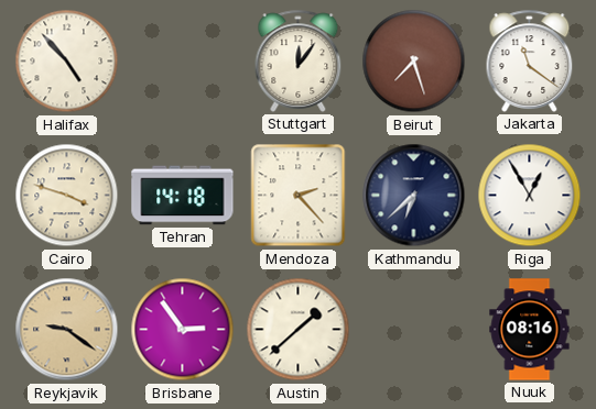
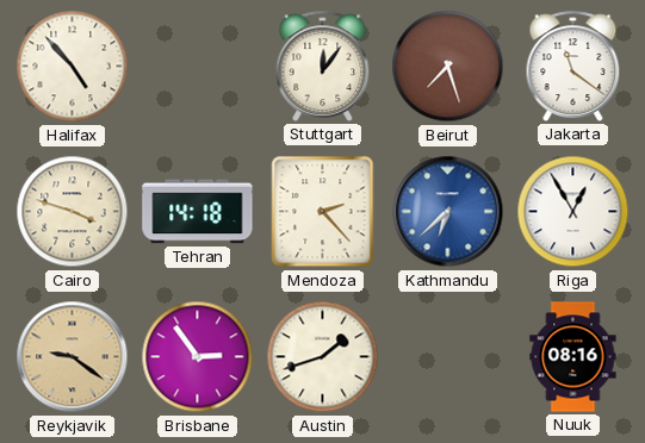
Kathmandu dial: navy -> blue
Austin: 1:38 -> 1:42
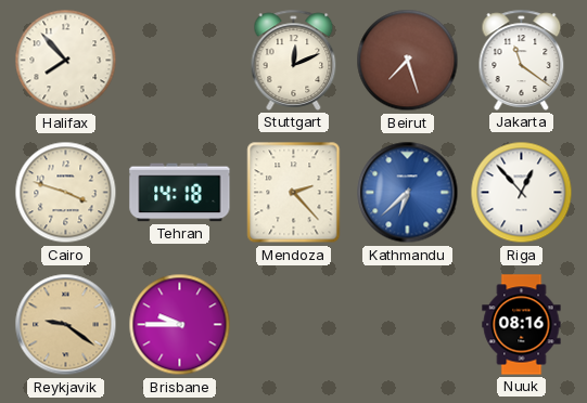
Halifax: 4:53 -> 7:53
Stuttgart: 12:06 -> 12:11
Riga: 12:55 -> 12:53
Brisbane: 2:54 -> 9:45
Austin: 1:42 -> none
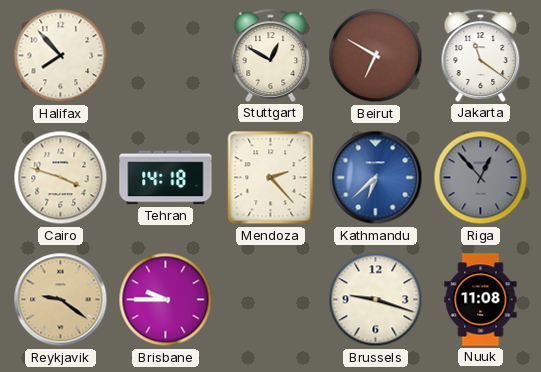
Stuttgart: 12:11 -> 12:50
Beirut: 7:27 -> 6:50
Riga dial: white -> grey
Brussels: none -> 9:18
Nuuk: 08:16 -> 11:08
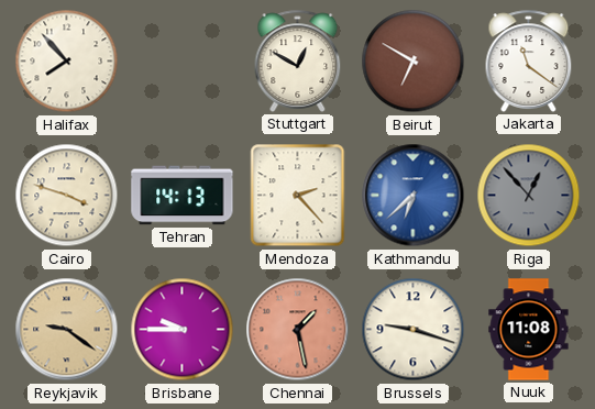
Tehran: 14:18 -> 14:13
Chennai: none -> 1:28
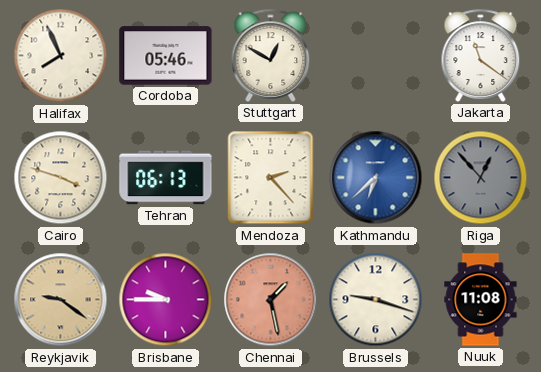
Halifax: 7:53 -> 7:56
Cordoba: none -> 05:46
Beirut: 6:50 -> none
Tehran: 14:13 -> 06:13
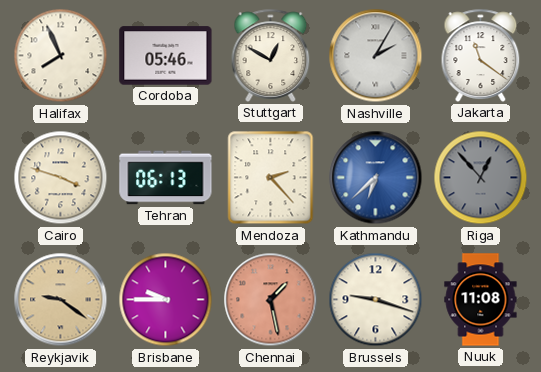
Nashville: none -> 2:05
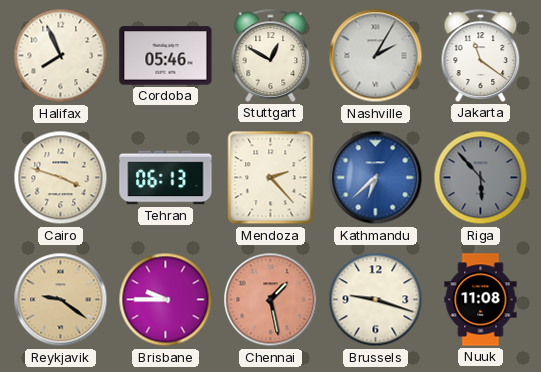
Riga: 12:53 -> 5:53
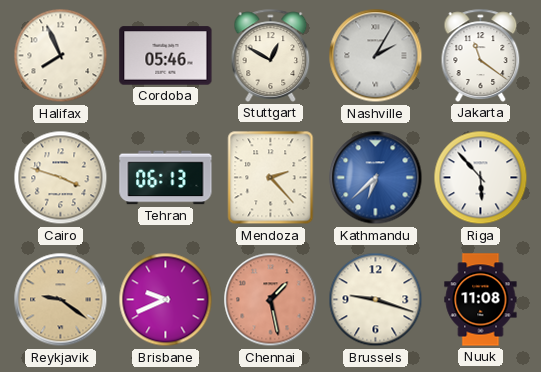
Riga dial: grey -> white
Brisbane: 9:45 -> 9:41
